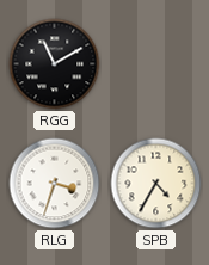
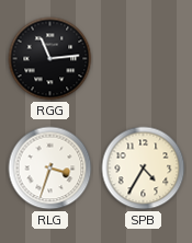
RGG: 11:10 -> 11:14
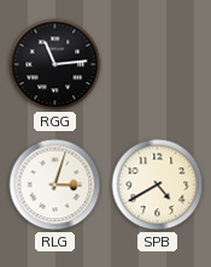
RLG: 3:33 -> 3:03
SPB: 4:35 -> 4:40
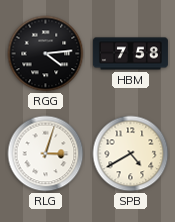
RGG: 11:14 -> 4:14
HBM: none -> 7:58
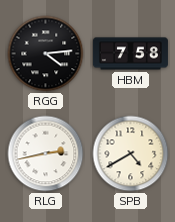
RLG: 3:03 -> 2:43
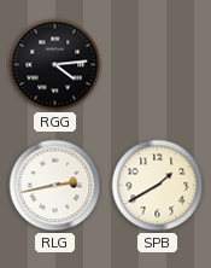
HBM: 7:58 -> none
SPB: 4:40 -> 1:40
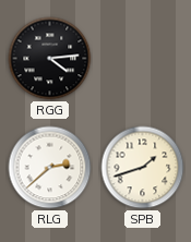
RLG: 2:43 -> 2:38
SPB: 1:40 -> 1:42
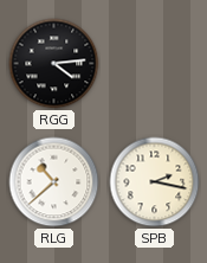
RLG: 2:38 -> 10:38
SPB: 1:42 -> 2:17
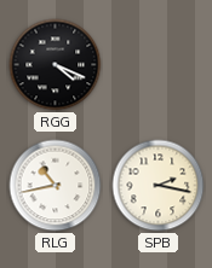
RGG: 4:14 -> 4:19
RLG: 10:38 -> 10:43
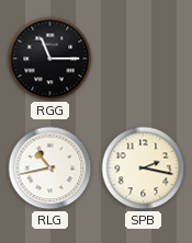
RGG: 4:19 -> 11:15
